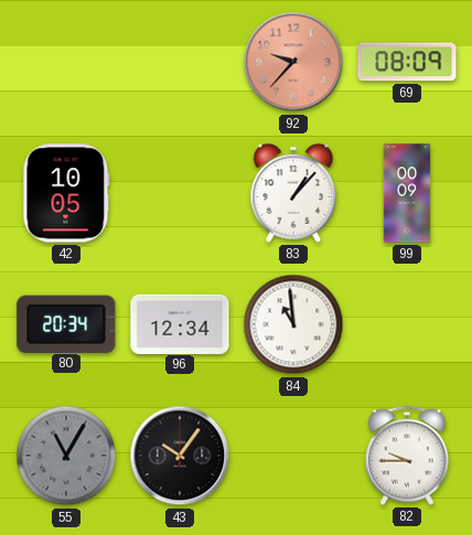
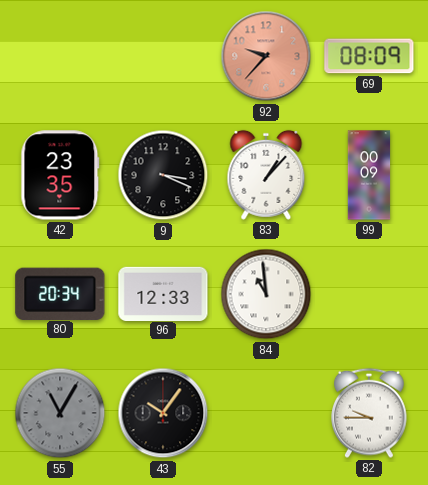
42: 10:05 -> 23:35
9: none -> 3:19
96: 12:34 -> 12:33
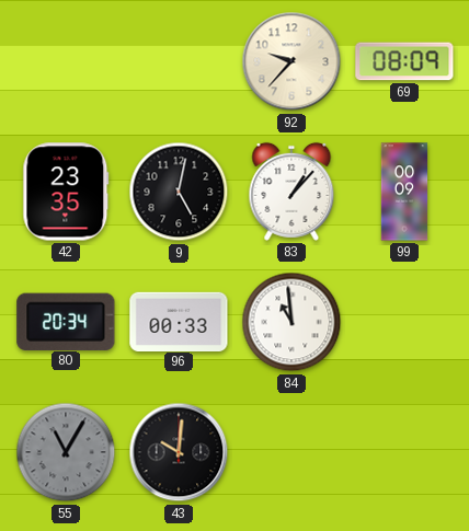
92 dial: salmon -> cream
9: 3:19 -> 5:02
96: 12:33 -> 00:33
43: 10:06 -> 10:01
82: 9:45 -> none
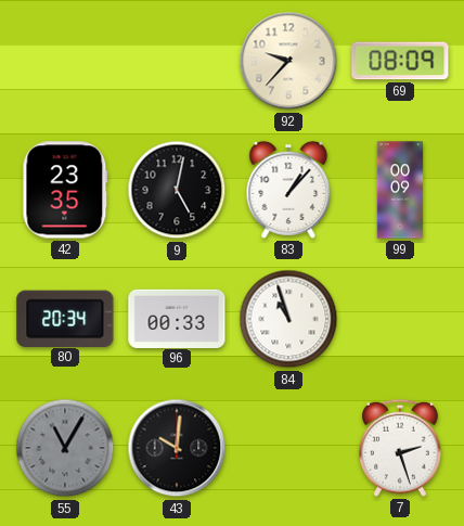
84: 10:59 -> 10:57
7: none -> 2:27
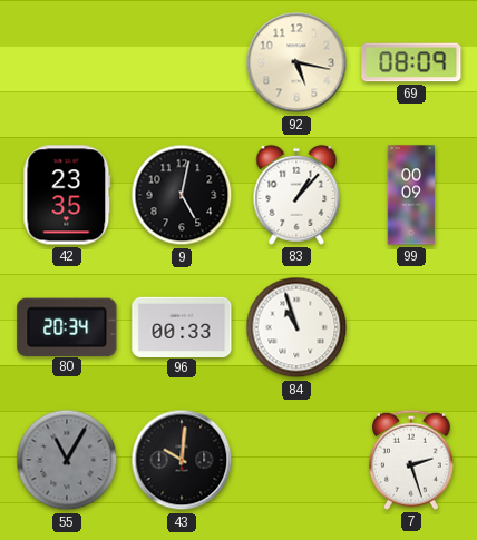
92: 9:37 -> 5:17
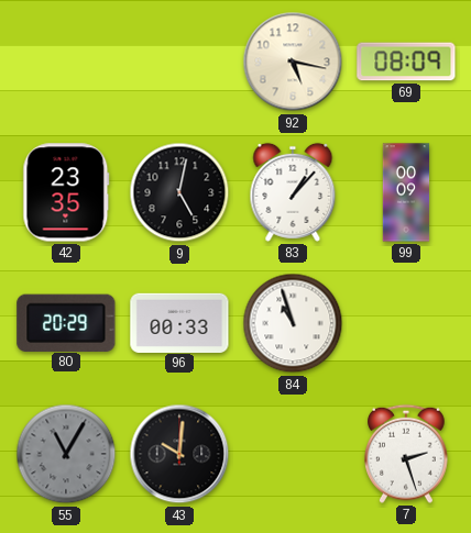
80: 20:34 -> 20:29
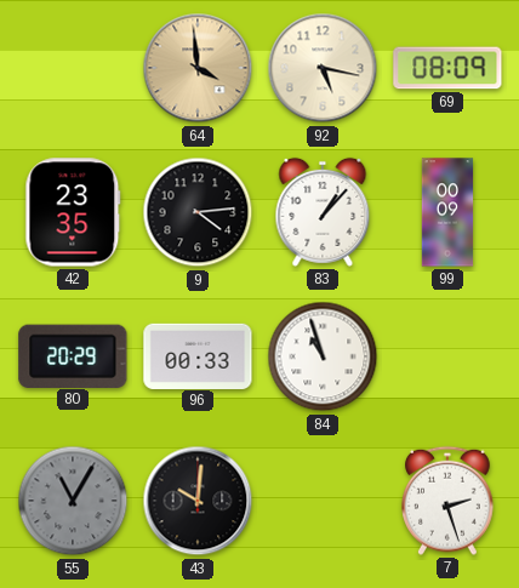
64: none -> 3:59
9: 5:02 -> 4:14
